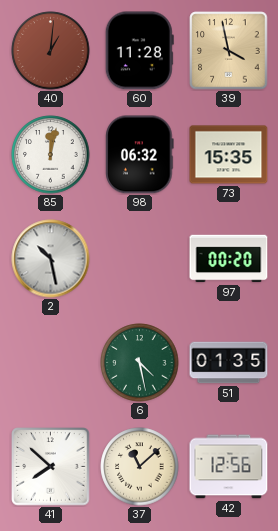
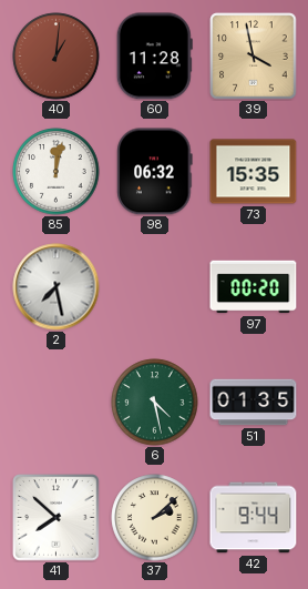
2: 10:28 -> 7:28
37: 11:08 -> 2:08
42: 12:56 -> 9:44
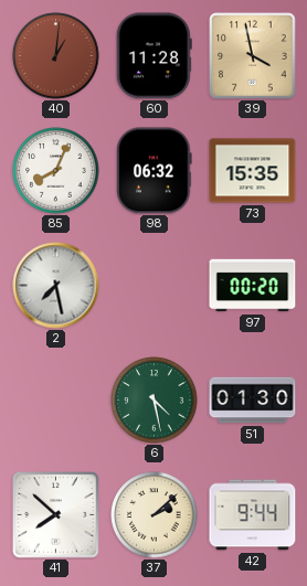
85: 12:02 -> 8:04
51: 01:35 -> 01:30
